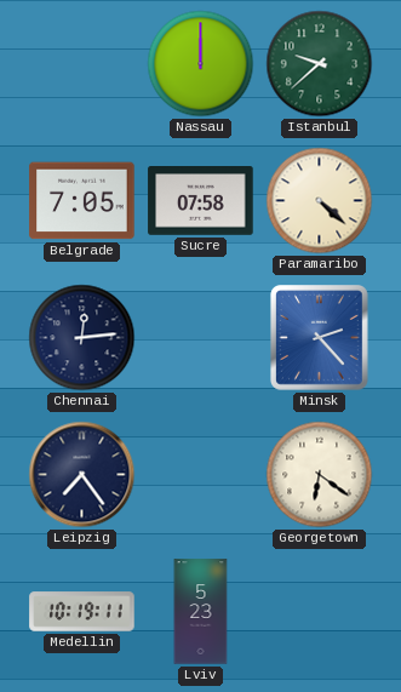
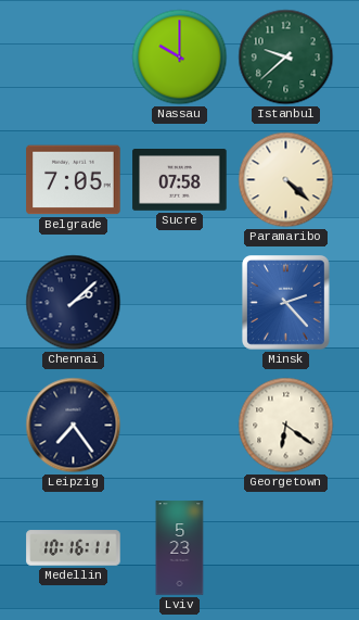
Nassau: 12:00 -> 10:00
Chennai: 12:14 -> 2:08
Medellin: 10:19 -> 10:16
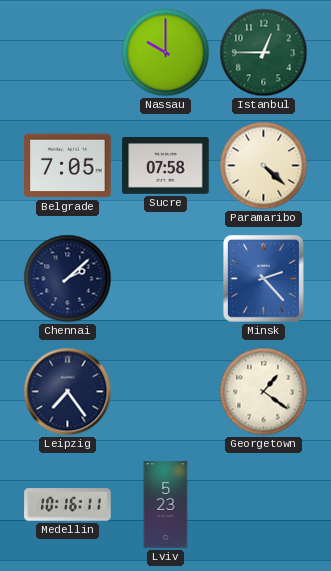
Istanbul: 9:38 -> 12:45
Georgetown: 6:21 -> 1:21
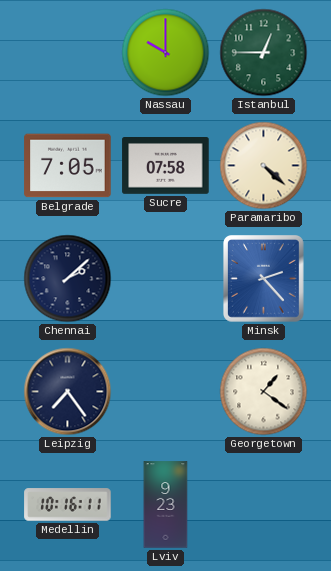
Lviv: 5:23 -> 9:23
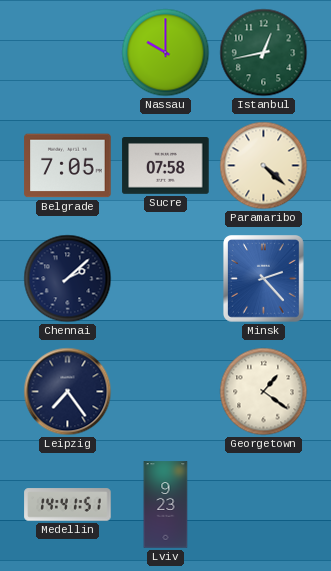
Istanbul: 12:45 -> 12:43
Medellin: 10:16 -> 14:41
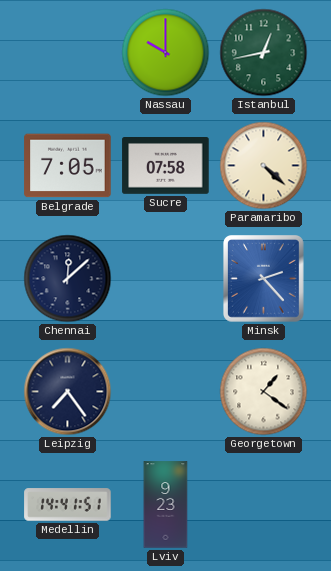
Chennai: 2:08 -> 12:08
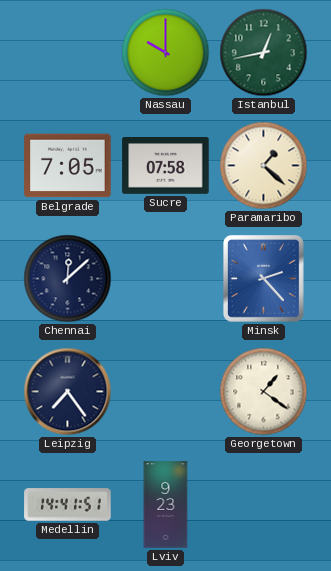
Paramaribo: 4:22 -> 1:22
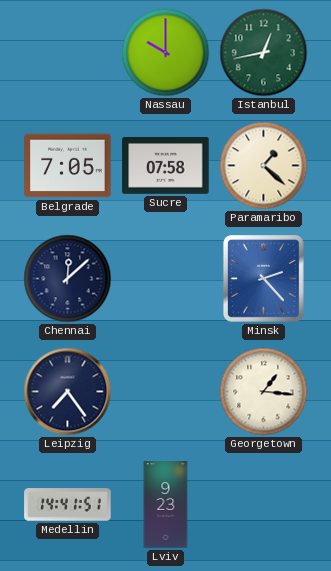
Georgetown: 1:21 -> 1:16
